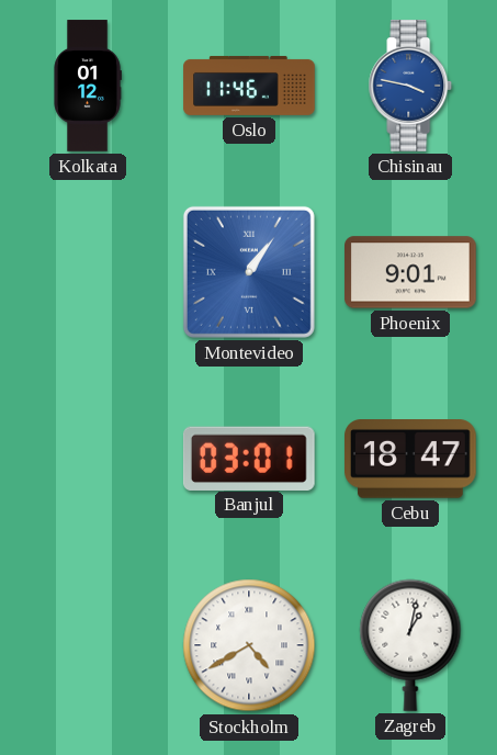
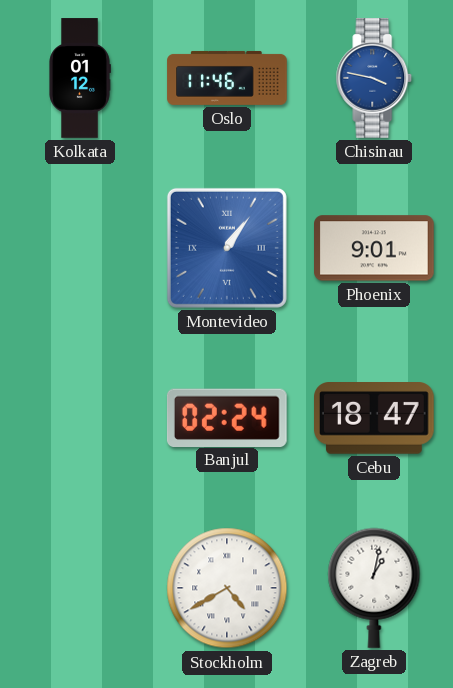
Banjul: 03:01 -> 02:24
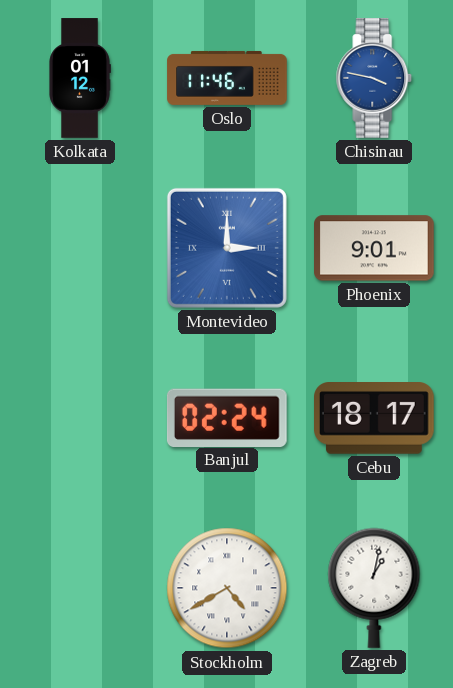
Montevideo: 1:06 -> 3:00
Cebu: 18:47 -> 18:17
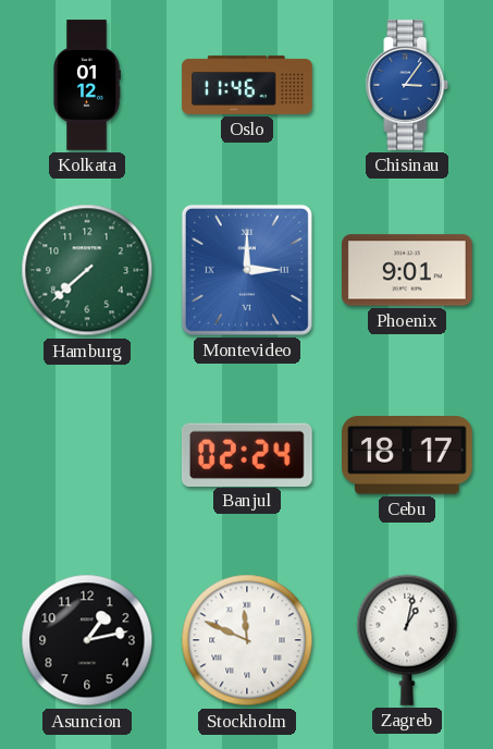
Chisinau: 3:47 -> 3:06
Hamburg: none -> 7:38
Asuncion: none -> 1:13
Stockholm: 4:40 -> 11:49
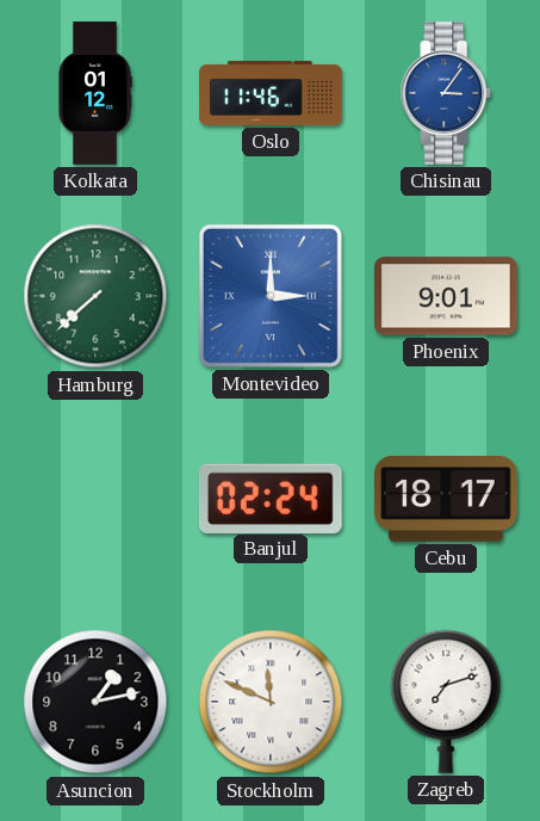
Zagreb: 1:02 -> 7:12
